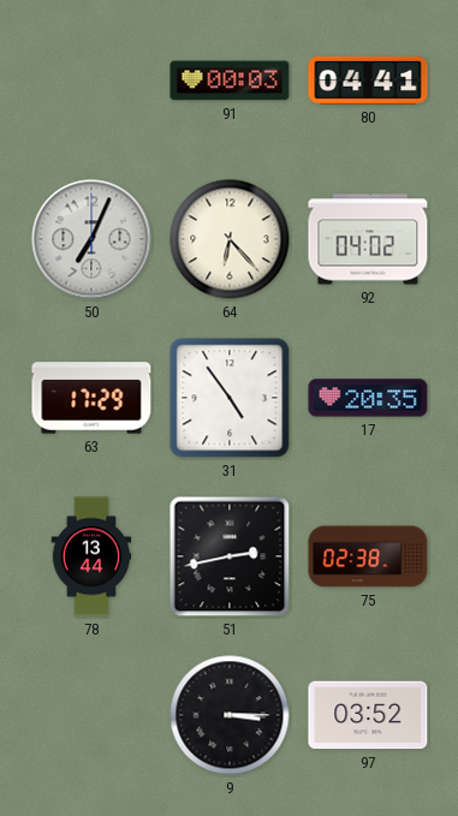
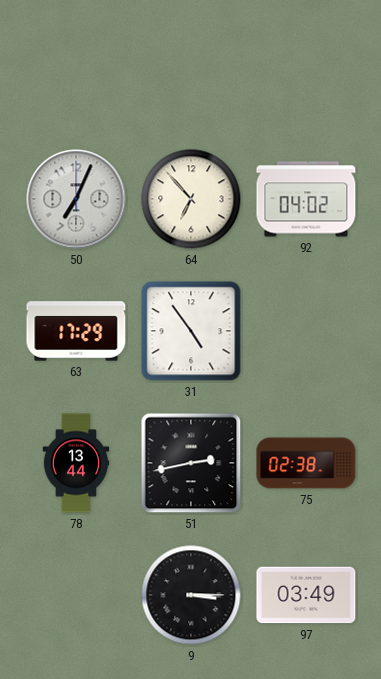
91: 00:03 -> none
80: 04:41 -> none
64: 6:23 -> 6:53
17: 20:35 -> none
97: 03:52 -> 03:49
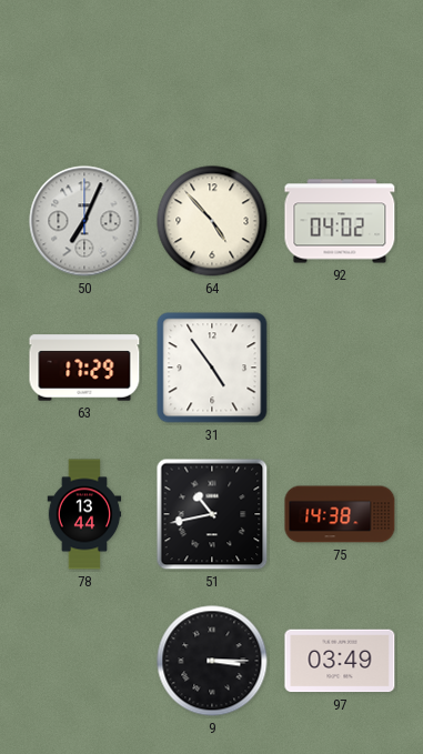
64: 6:53 -> 4:53
51: 2:43 -> 10:43
75: 02:38 -> 14:38
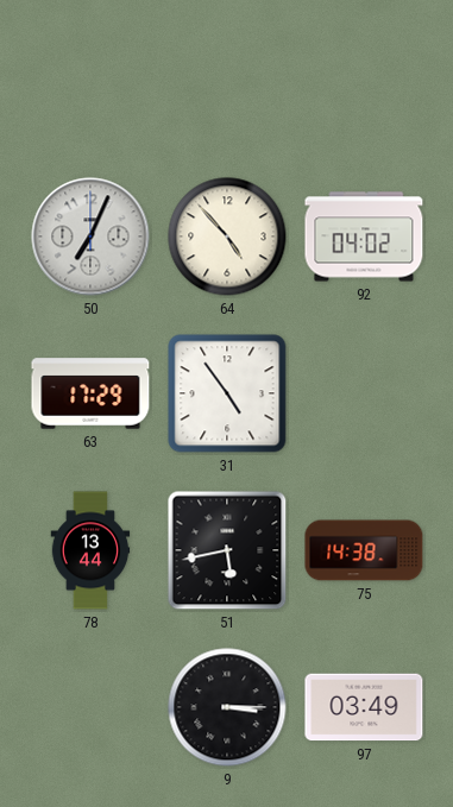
51: 10:43 -> 5:43
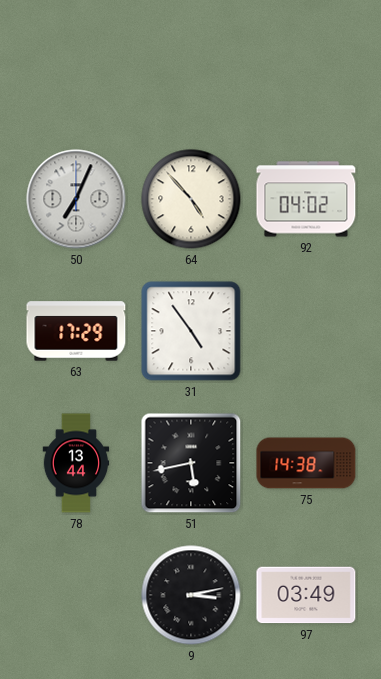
9: 3:15 -> 3:13
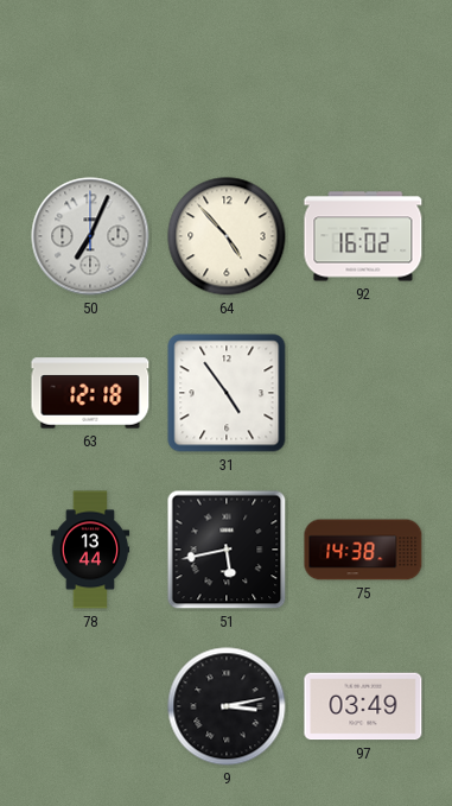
92: 04:02 -> 16:02
63: 17:29 -> 12:18
